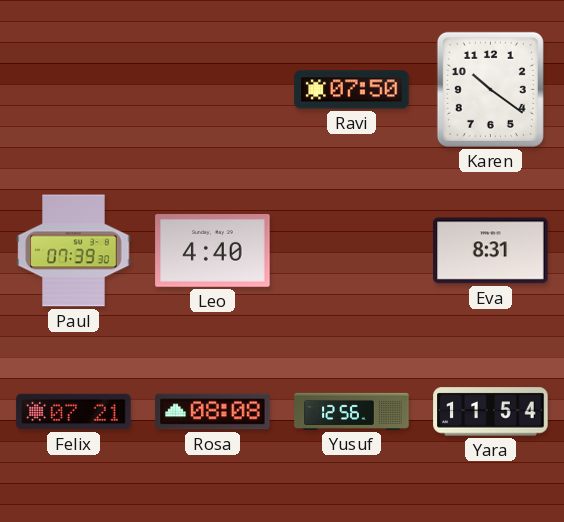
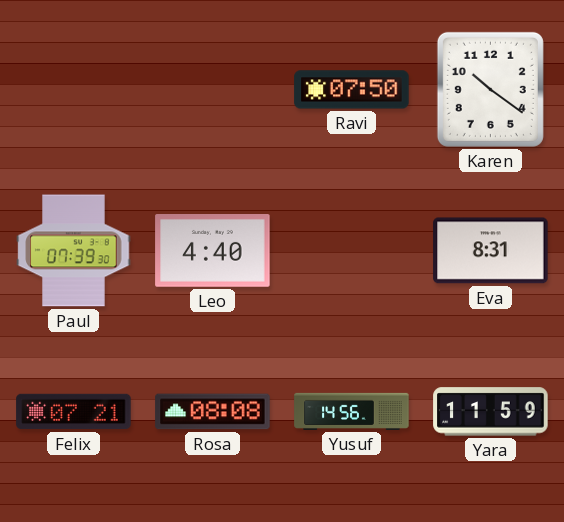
Yusuf: 12:56 -> 14:56
Yara: 11:54 -> 11:59
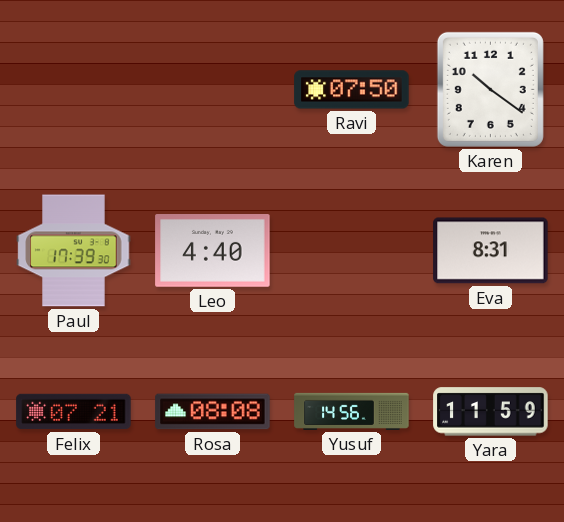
Paul: 07:39 -> 17:39
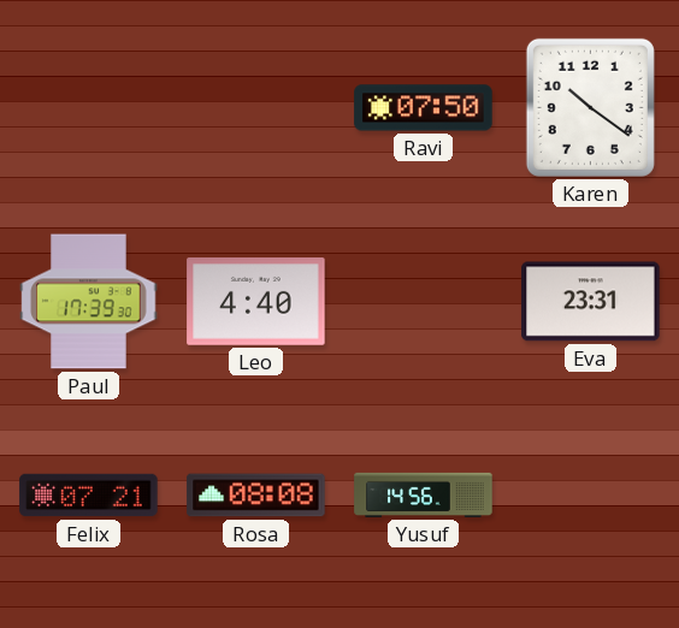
Eva: 8:31 -> 23:31
Yara: 11:59 -> none
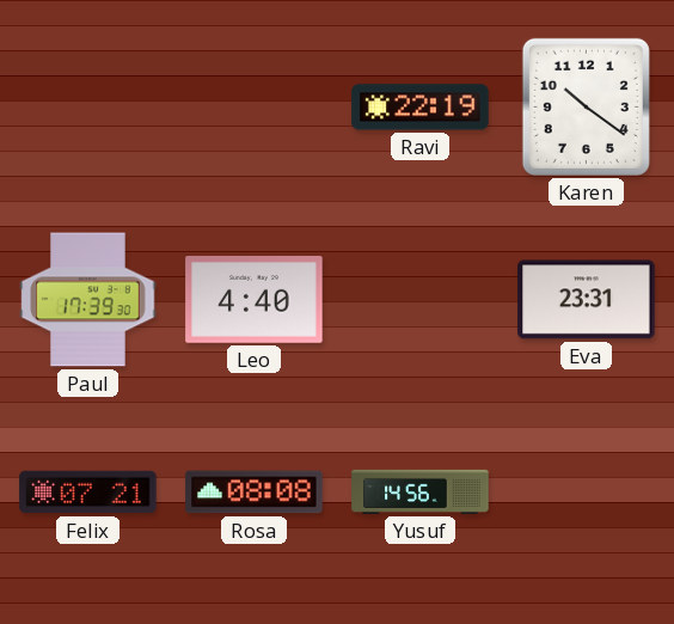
Ravi: 07:50 -> 22:19
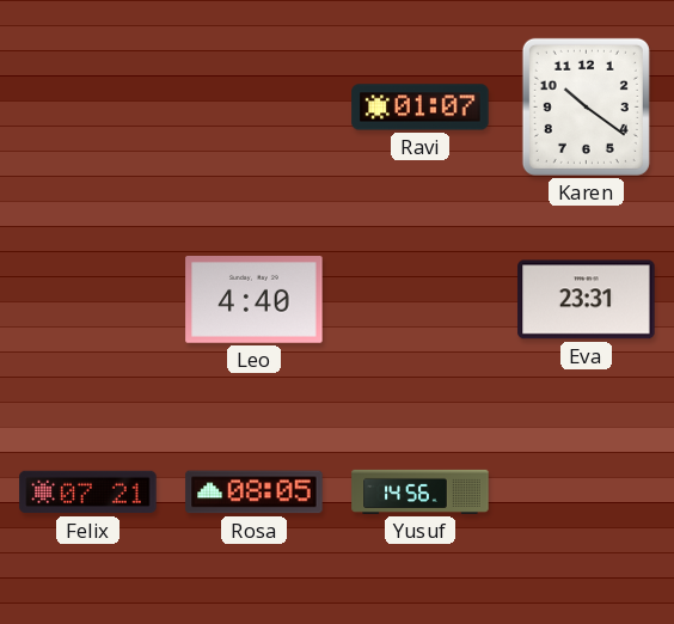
Ravi: 22:19 -> 01:07
Paul: 17:39 -> none
Rosa: 08:08 -> 08:05
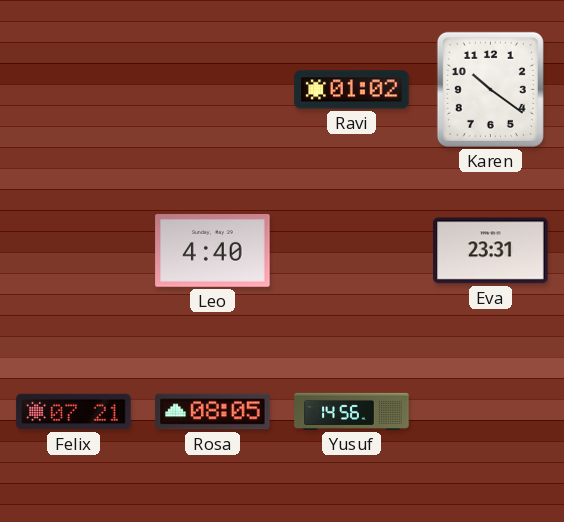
Ravi: 01:07 -> 01:02
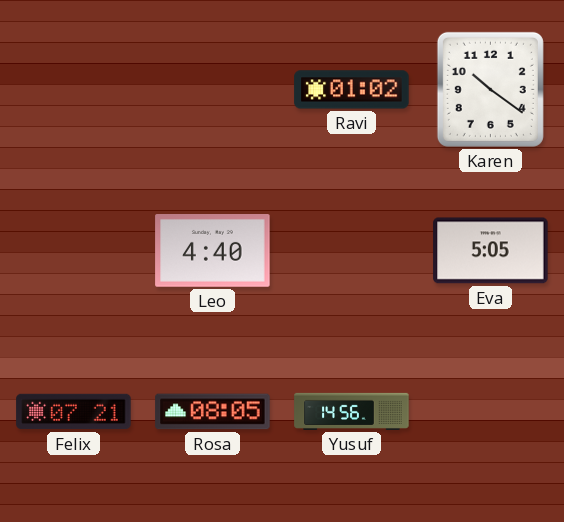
Eva: 23:31 -> 5:05
